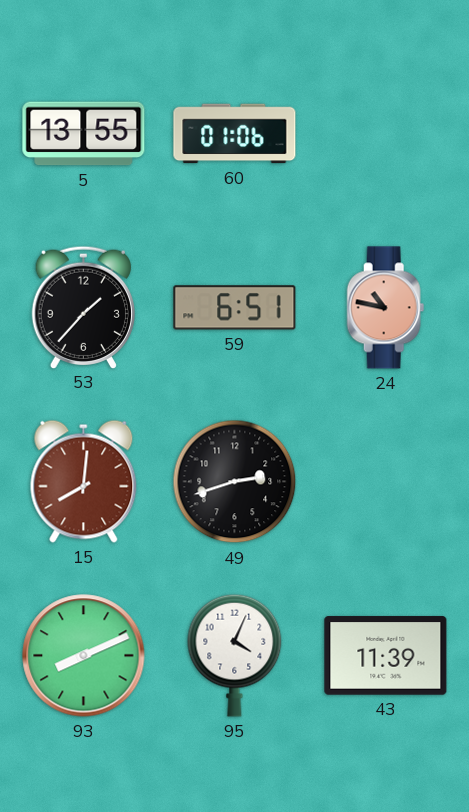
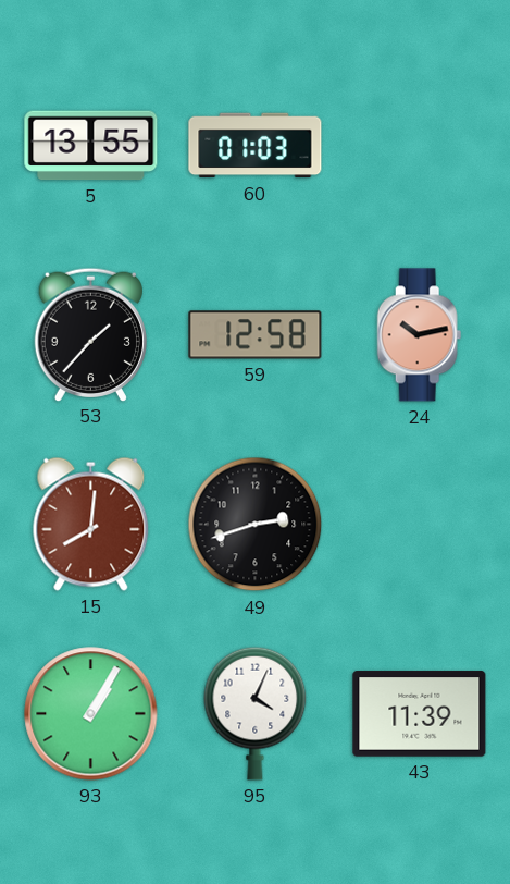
60: 01:06 -> 01:03
59: 6:51 -> 12:58
24: 10:47 -> 10:13
93: 8:11 -> 1:05
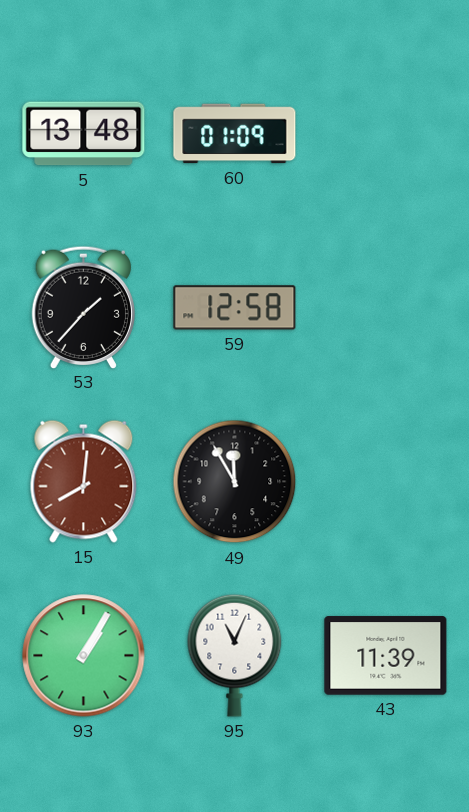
5: 13:55 -> 13:48
60: 01:03 -> 01:09
24: 10:13 -> none
49: 2:42 -> 11:55
95: 4:04 -> 11:04
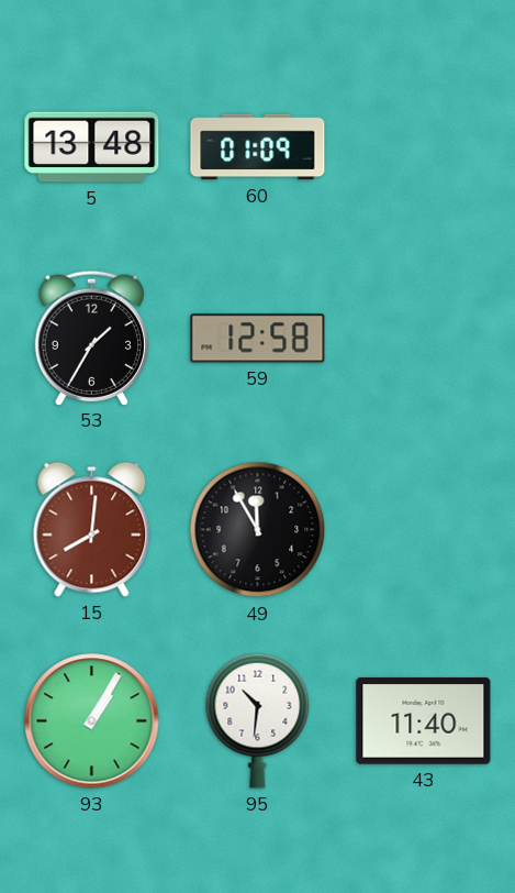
53: 1:37 -> 1:35
95: 11:04 -> 10:31
43: 11:39 -> 11:40
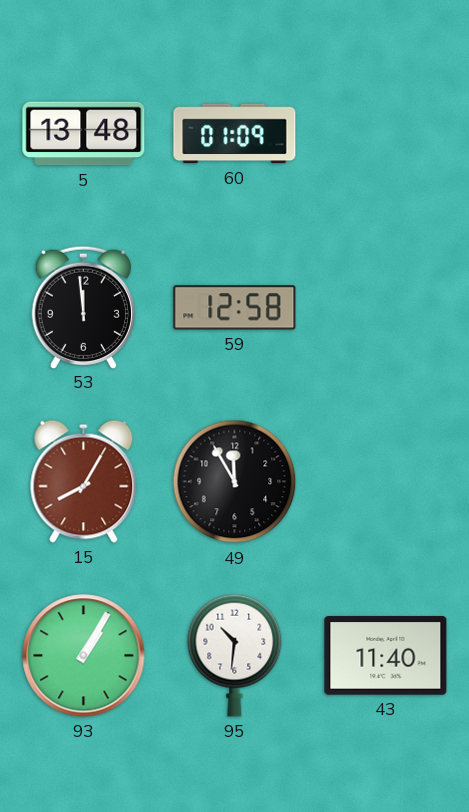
53: 1:35 -> 11:59
15: 8:01 -> 8:05
